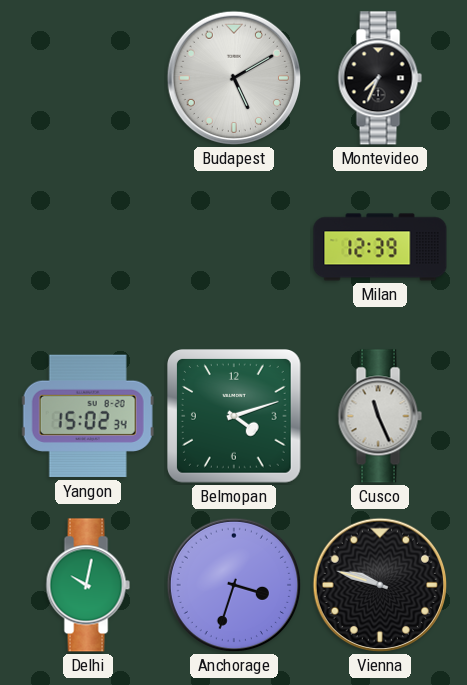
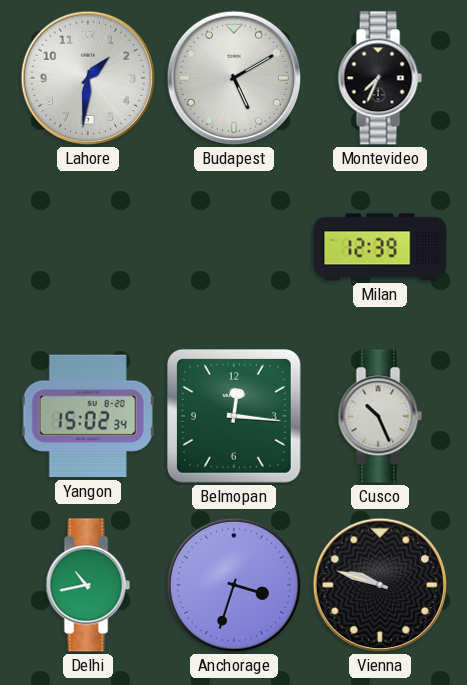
Lahore: none -> 1:31
Belmopan: 4:12 -> 12:16
Cusco: 11:26 -> 10:26
Delhi: 10:02 -> 10:43
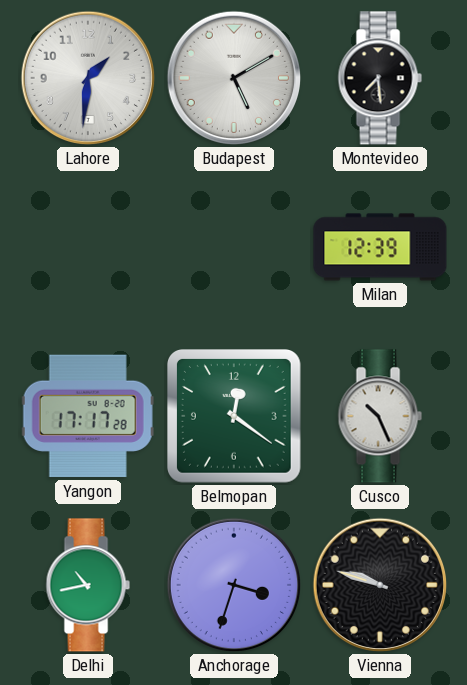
Montevideo: 7:34 -> 7:29
Yangon: 15:02 -> 17:17
Belmopan: 12:16 -> 12:21
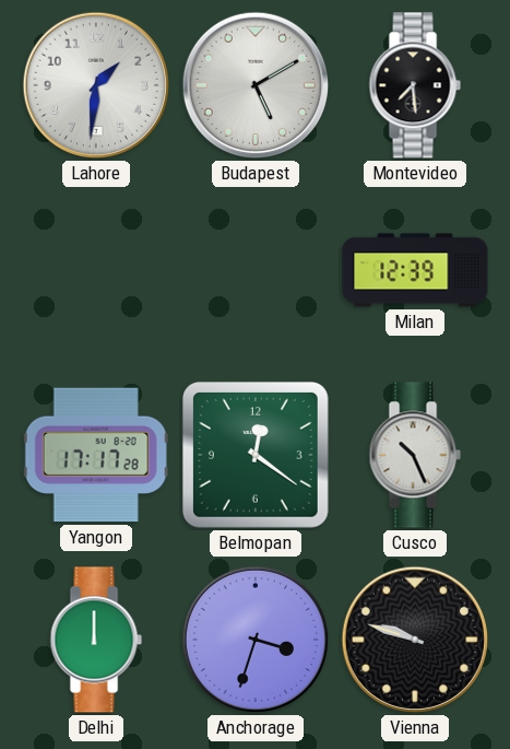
Delhi: 10:43 -> 12:00
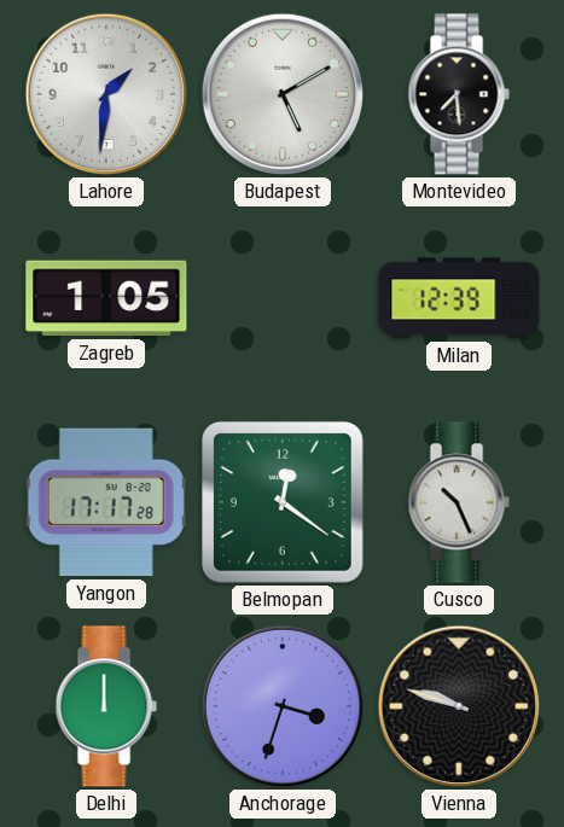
Zagreb: none -> 1:05
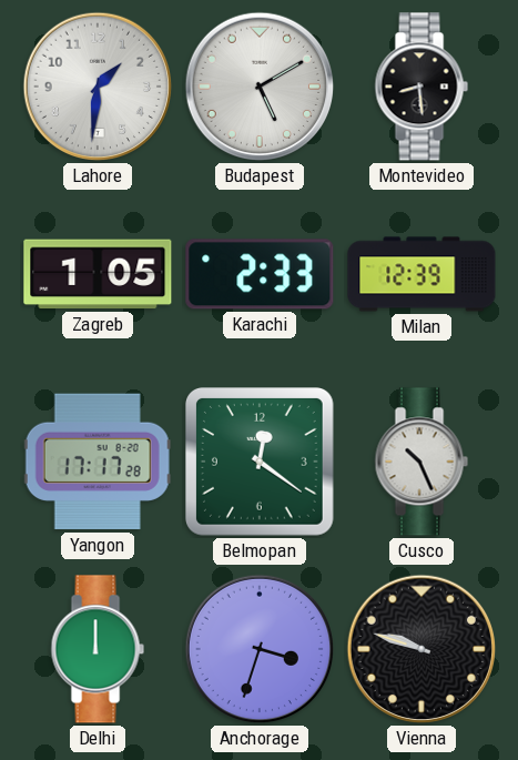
Montevideo: 7:29 -> 8:29
Karachi: none -> 2:33
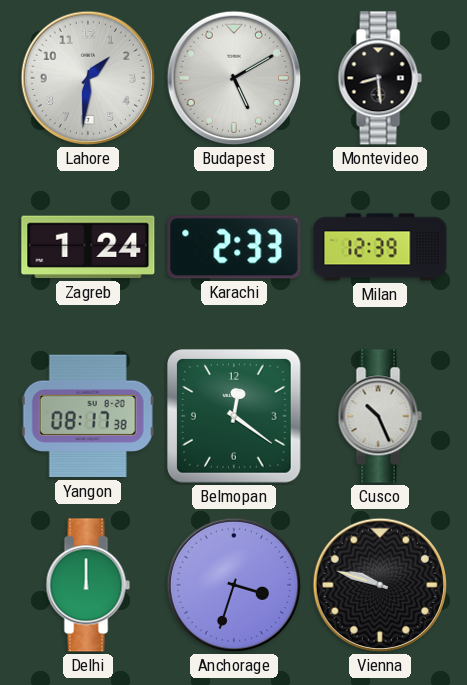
Zagreb: 1:05 -> 1:24
Yangon: 17:17 -> 08:17
